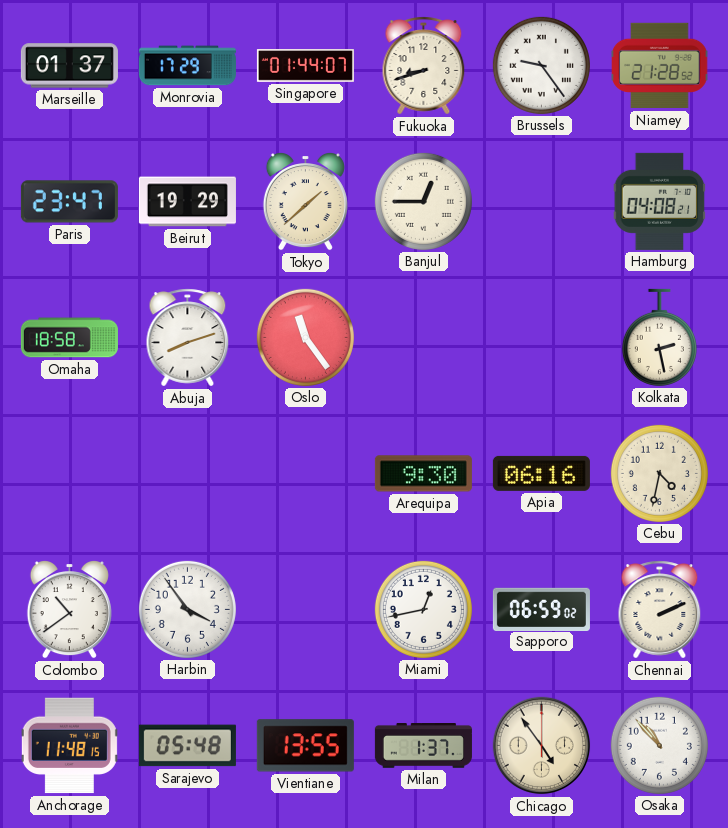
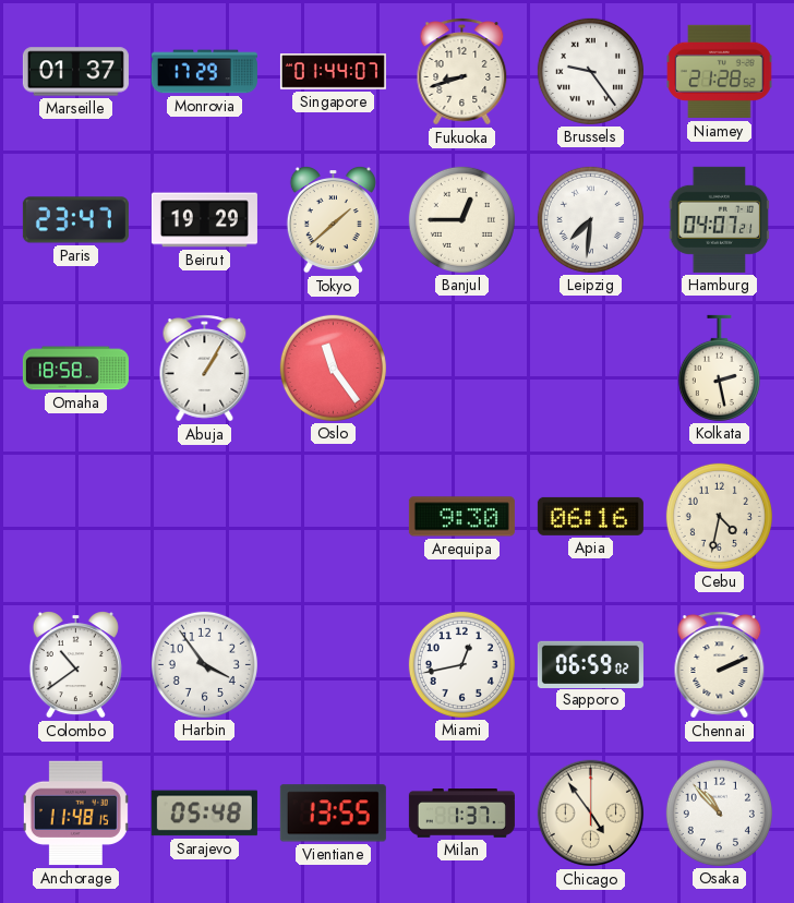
Leipzig: none -> 7:31
Hamburg: 04:08 -> 04:07
Abuja: 8:12 -> 1:05
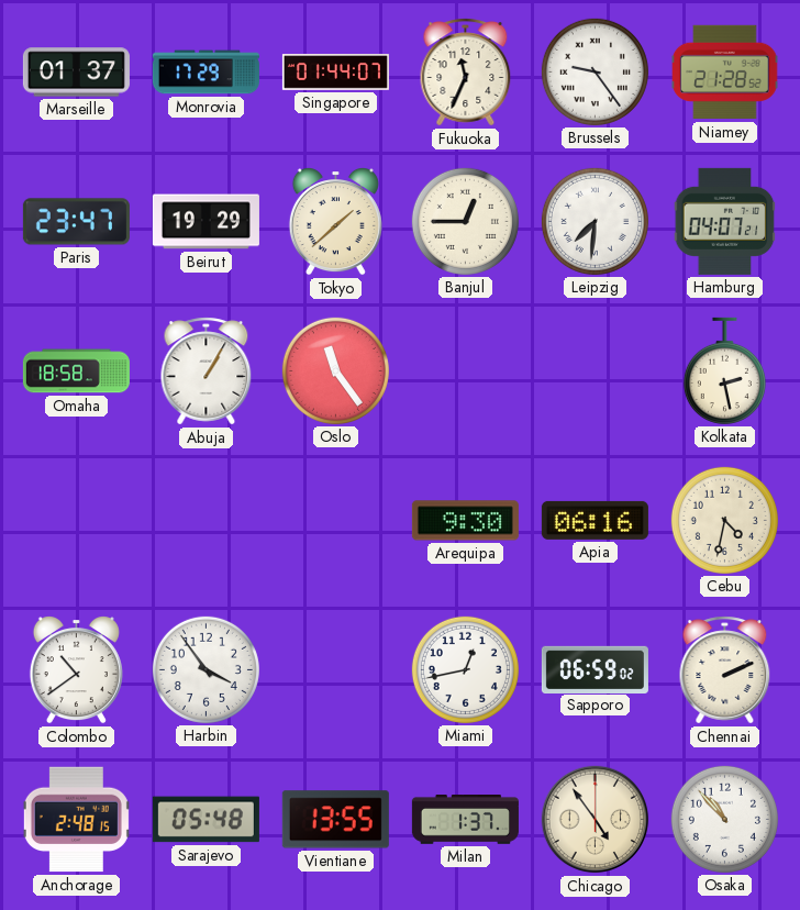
Fukuoka: 8:42 -> 11:34
Anchorage: 11:48 -> 2:48
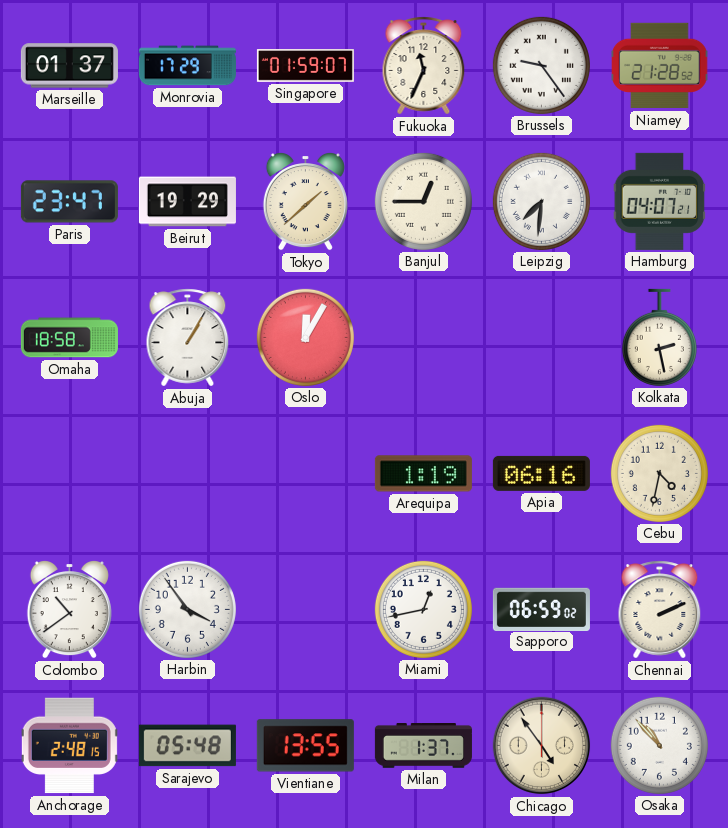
Singapore: 01:44 -> 01:59
Oslo: 11:24 -> 12:05
Arequipa: 9:30 -> 1:19
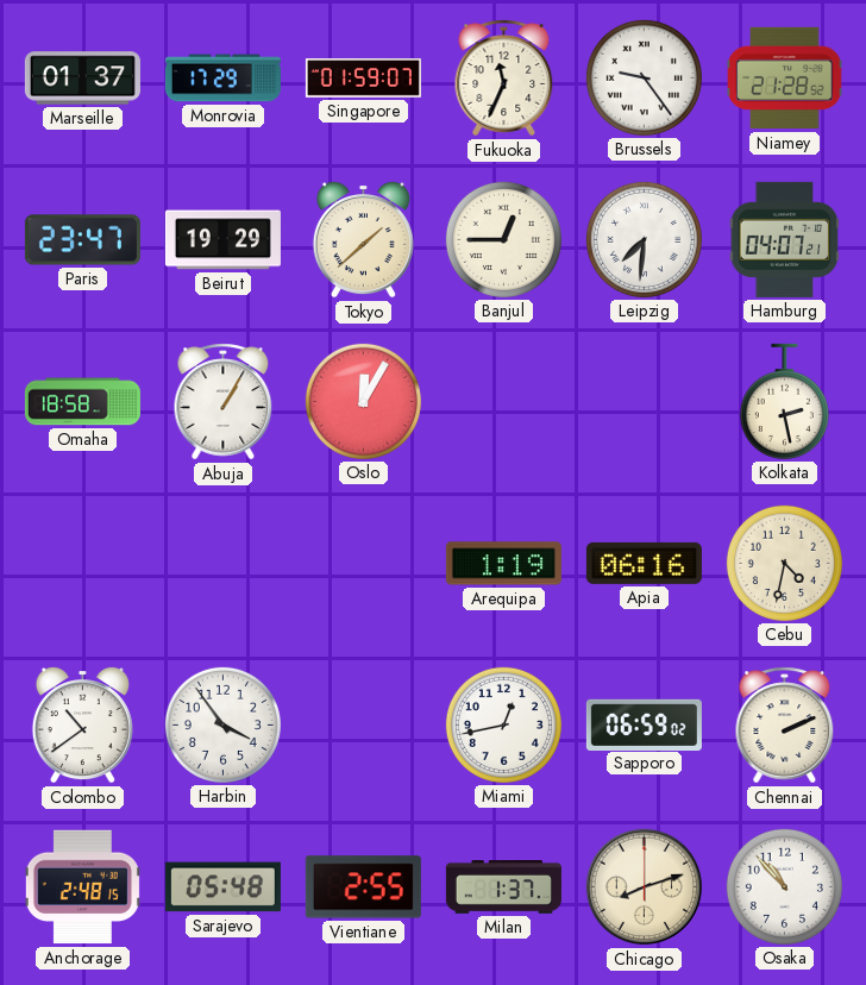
Vientiane: 13:55 -> 2:55
Chicago: 4:54 -> 8:12
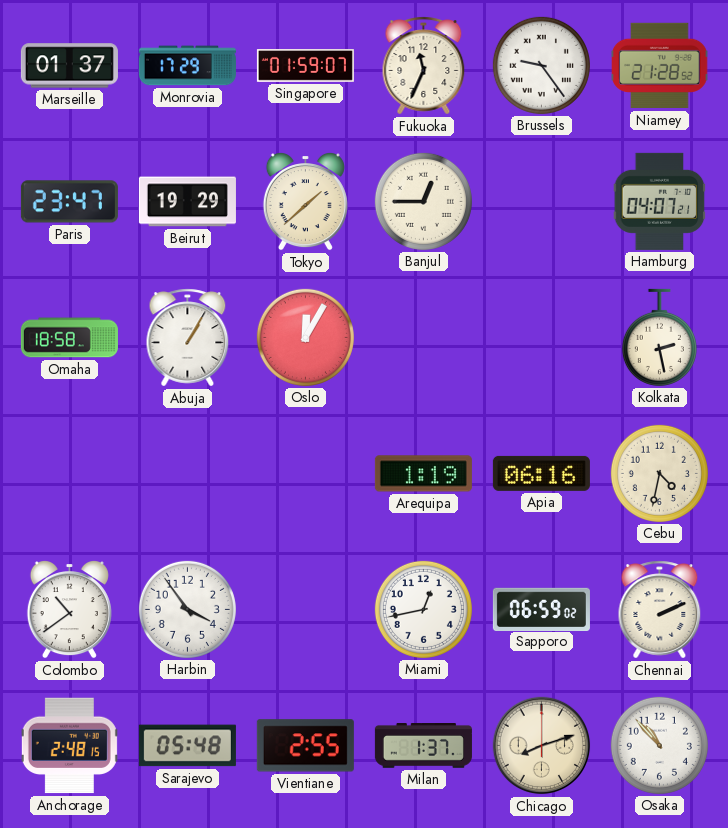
Leipzig: 7:31 -> none
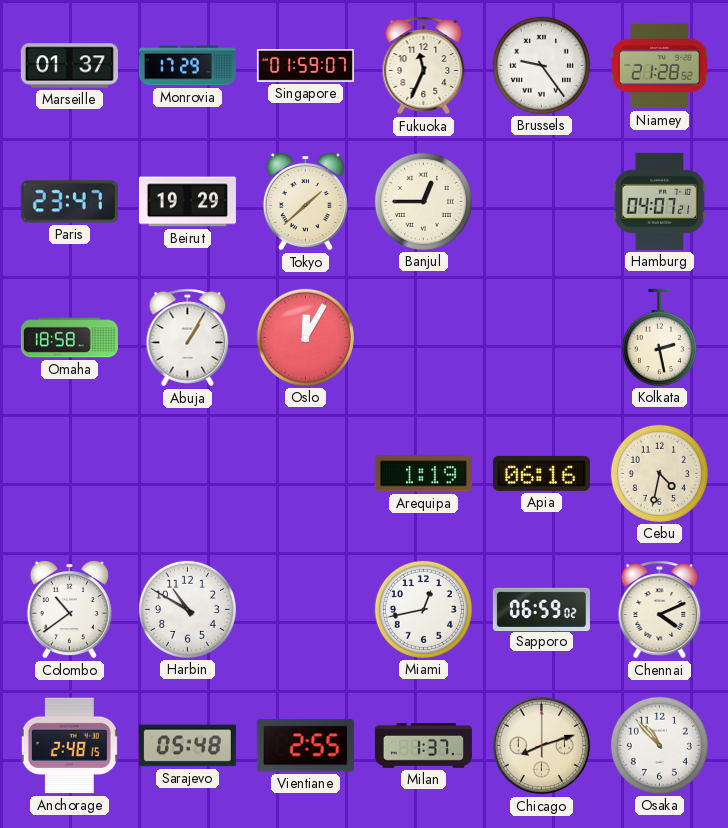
Harbin: 3:54 -> 10:50
Chennai: 2:11 -> 4:11
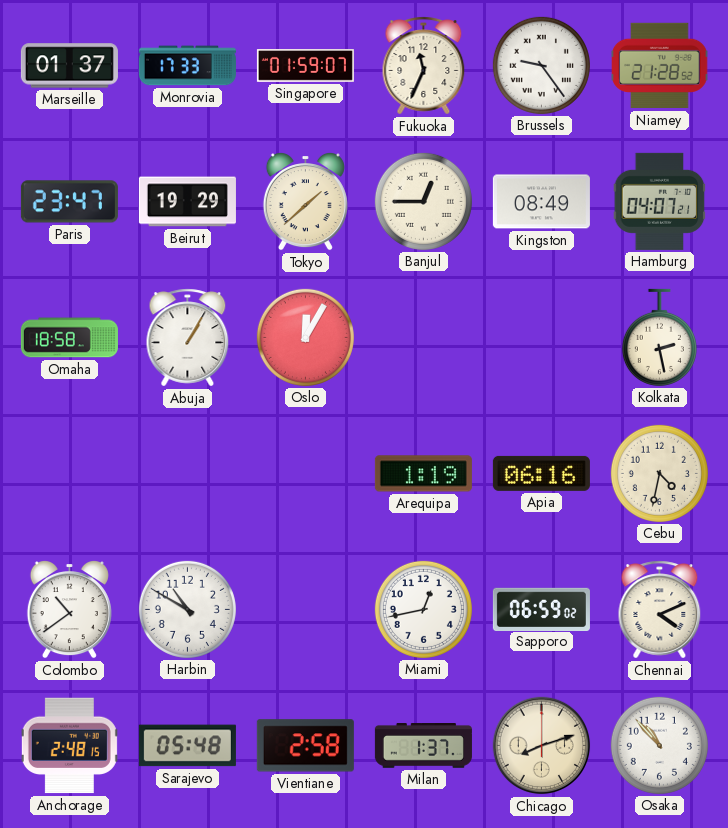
Monrovia: 17:29 -> 17:33
Kingston: none -> 08:49
Vientiane: 2:55 -> 2:58
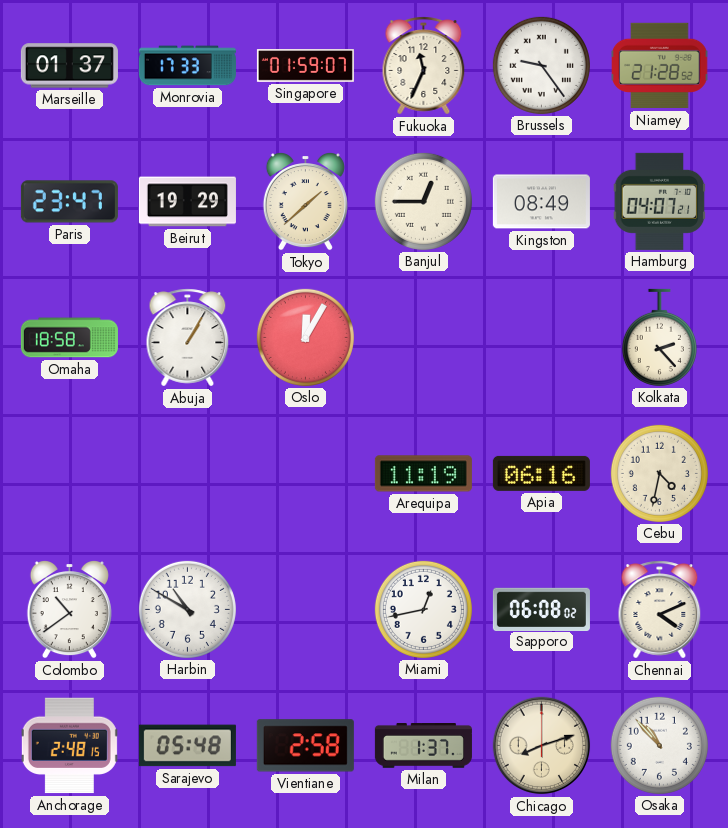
Kolkata: 2:28 -> 2:23
Arequipa: 1:19 -> 11:19
Sapporo: 06:59 -> 06:08
